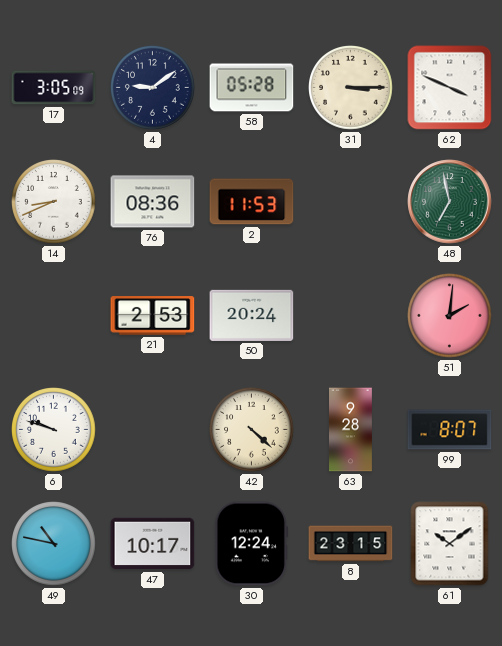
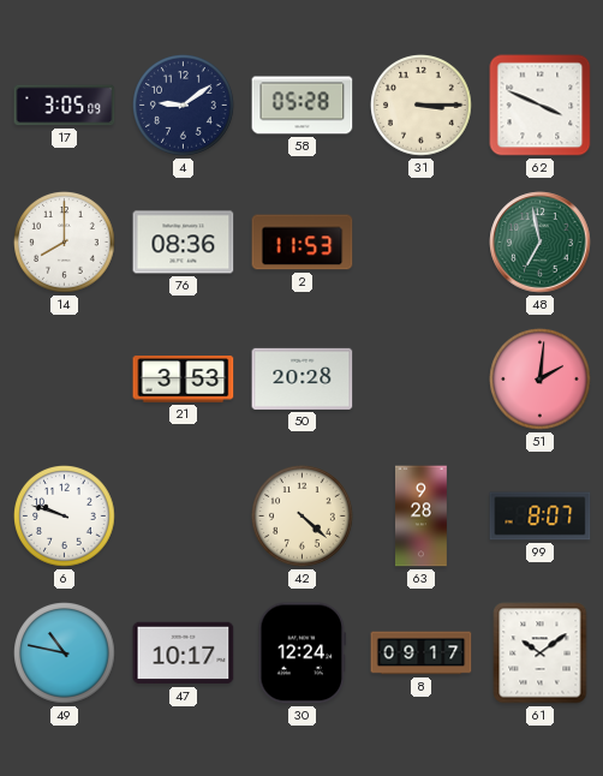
14: 8:41 -> 8:00
21: 2:53 -> 3:53
50: 20:24 -> 20:28
8: 23:15 -> 09:17
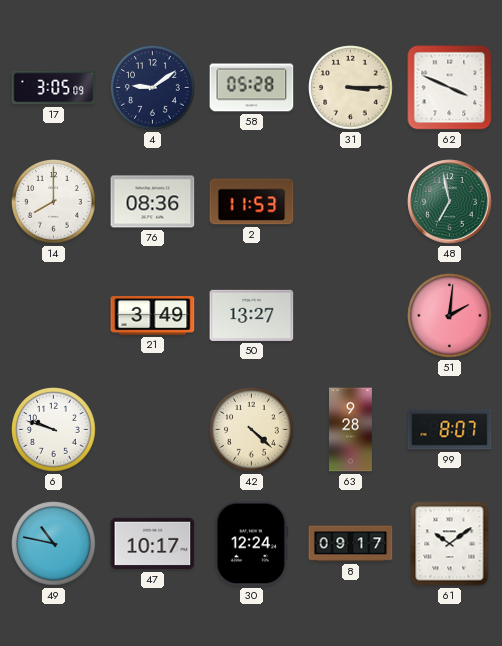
21: 3:53 -> 3:49
50: 20:28 -> 13:27
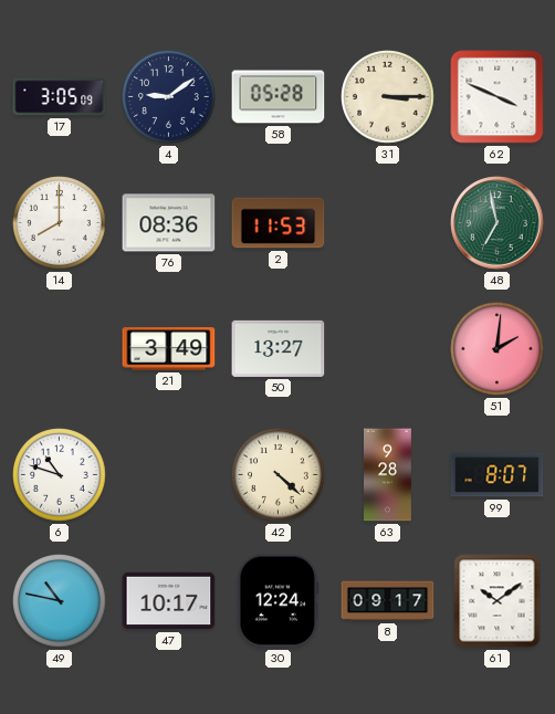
6: 9:48 -> 10:48
